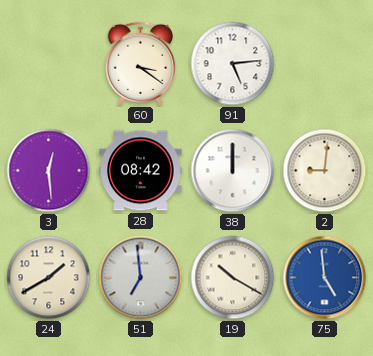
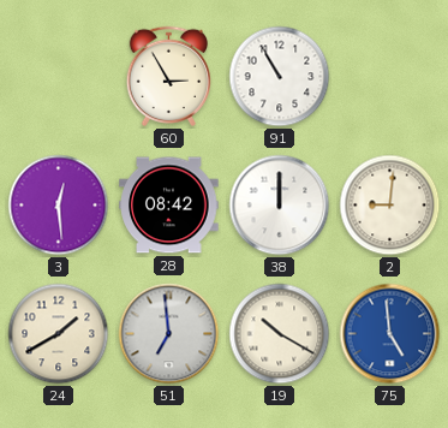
60: 3:21 -> 2:55
91: 5:14 -> 10:55
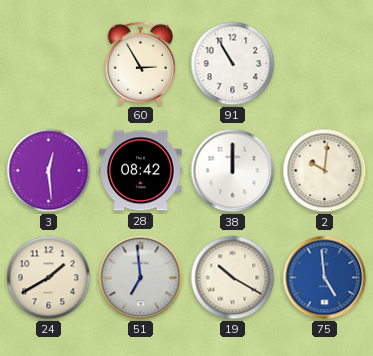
2: 9:01 -> 10:01
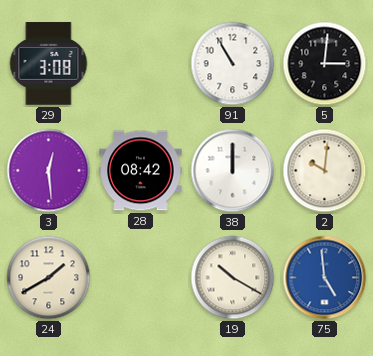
29: none -> 3:08
60: 2:55 -> none
5: none -> 3:01
51: 6:59 -> none
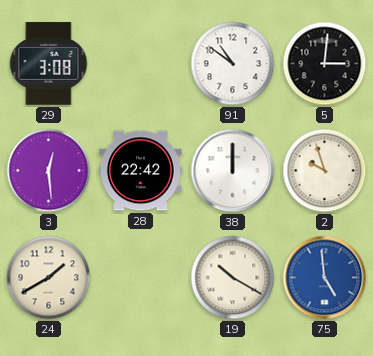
91: 10:55 -> 10:51
28: 08:42 -> 22:42
2: 10:01 -> 9:57
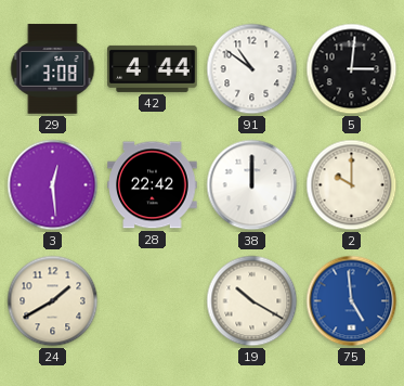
42: none -> 4:44
2: 9:57 -> 10:00
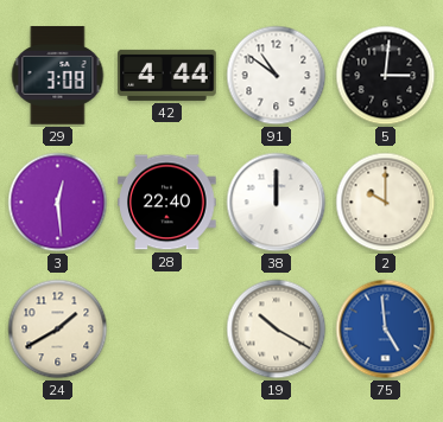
28: 22:42 -> 22:40
